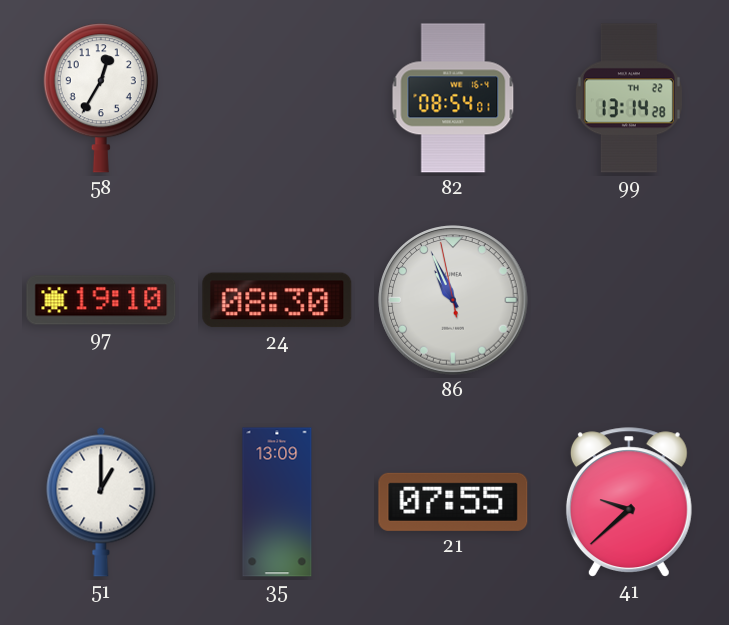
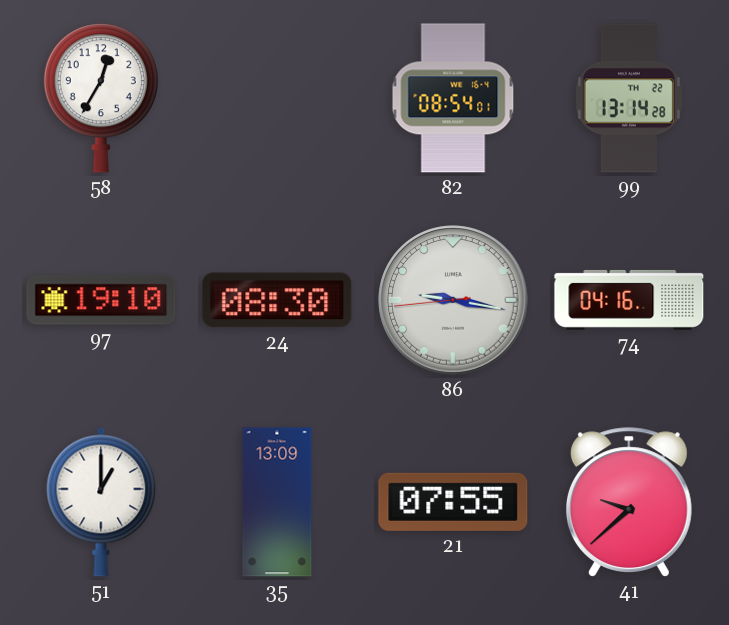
86: 10:55 -> 9:16
74: none -> 04:16
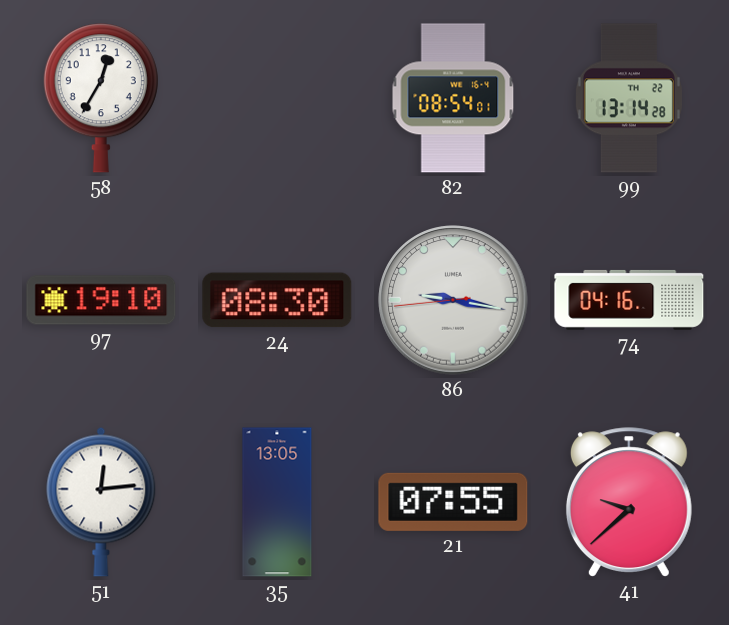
51: 1:00 -> 12:14
35: 13:09 -> 13:05
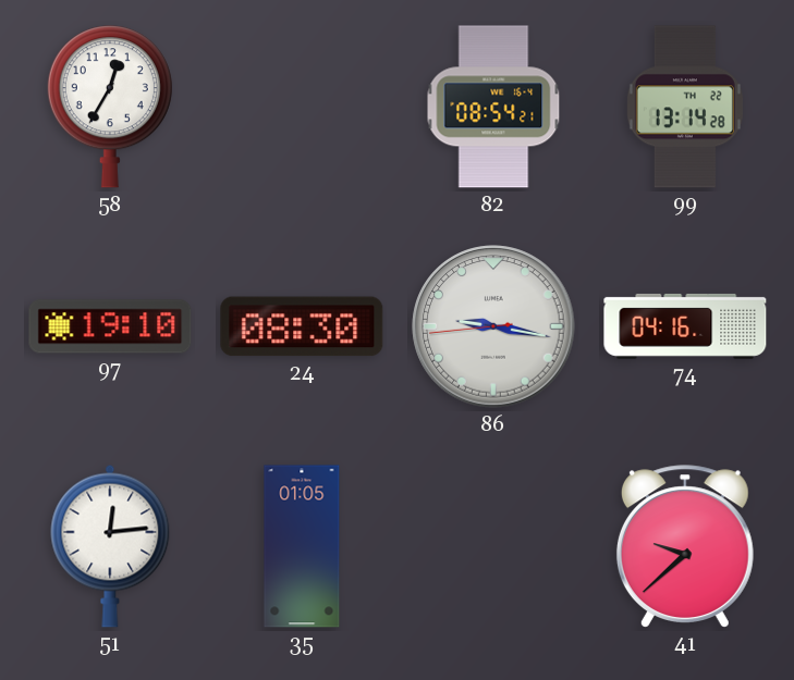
82: 08:54:01 -> 08:54:21
35: 13:05 -> 01:05
21: 07:55 -> none
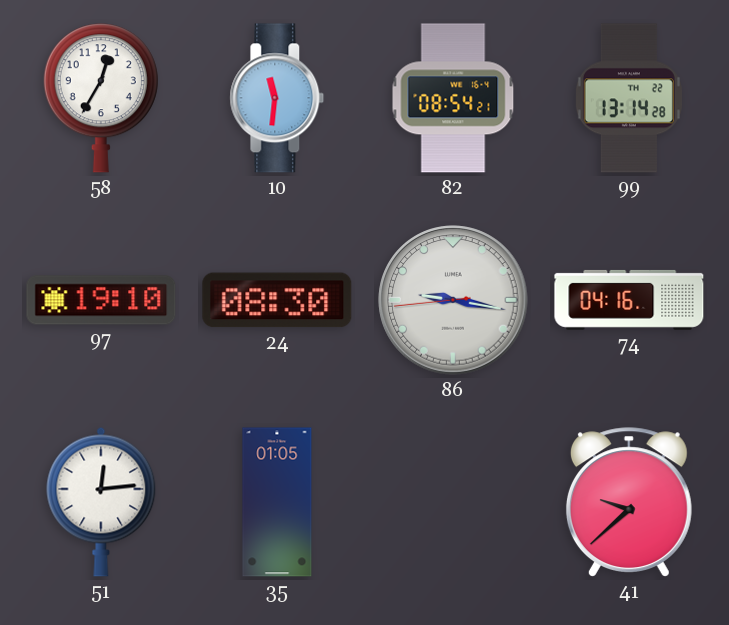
10: none -> 11:31
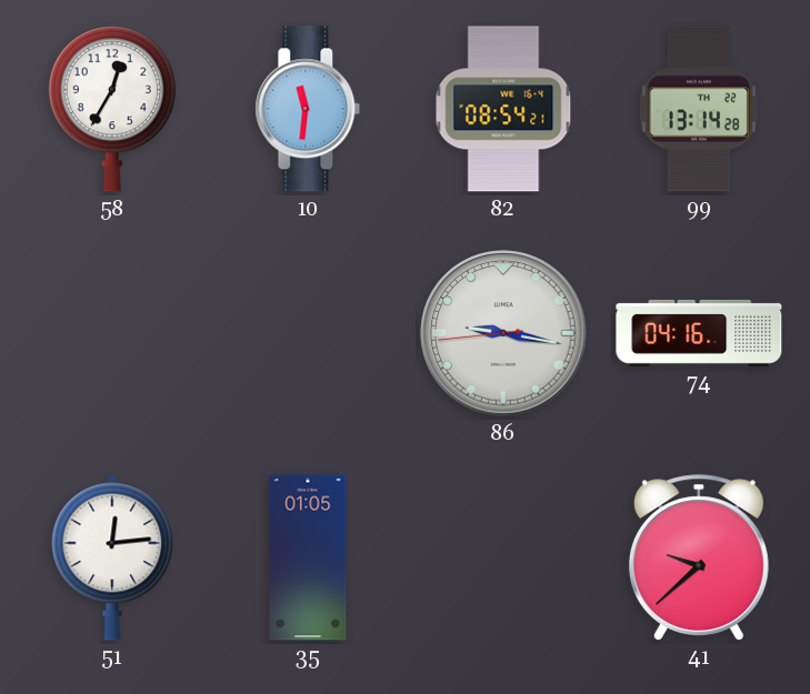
97: 19:10 -> none
24: 08:30 -> none
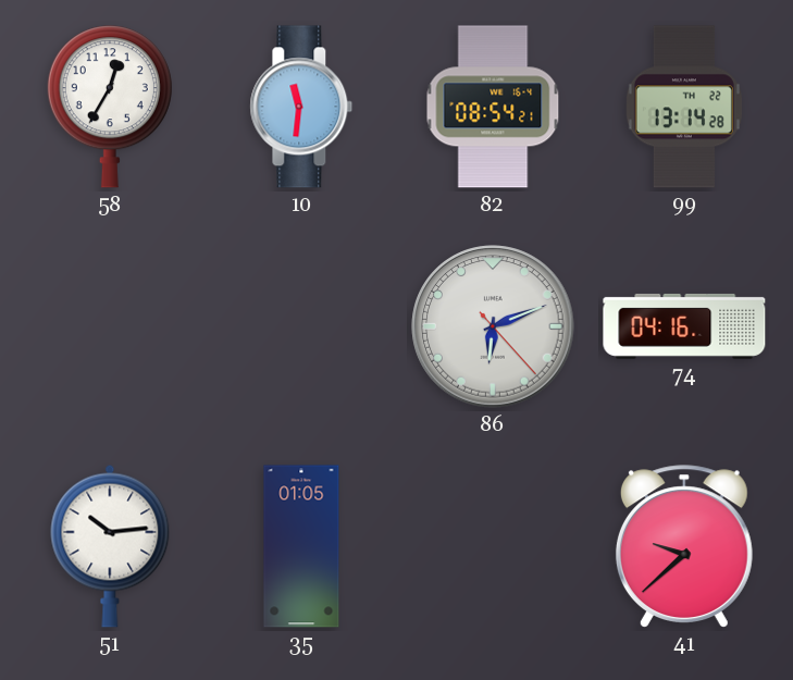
86: 9:16 -> 6:11
51: 12:14 -> 10:14
